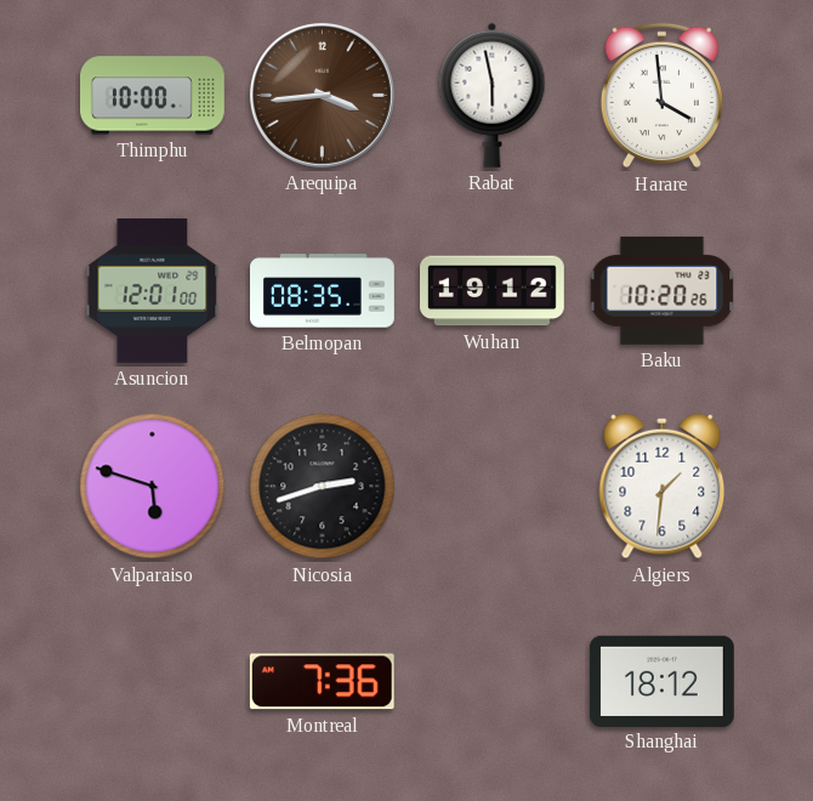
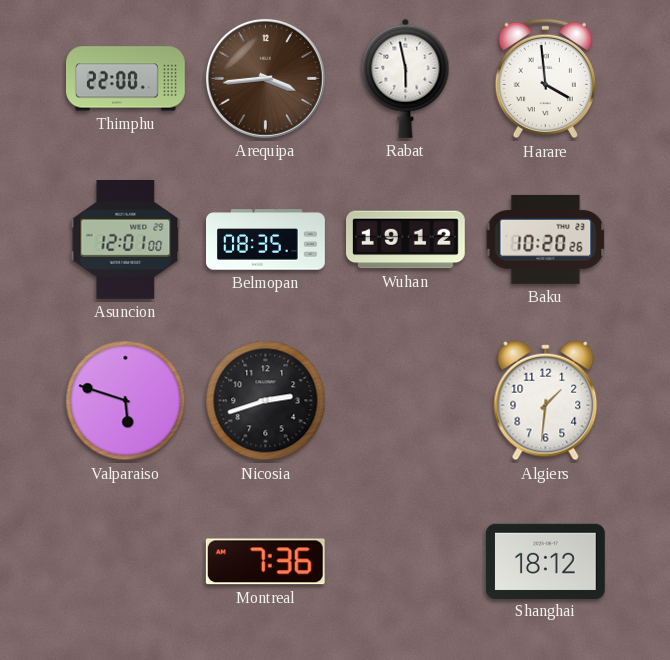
Thimphu: 10:00 -> 22:00
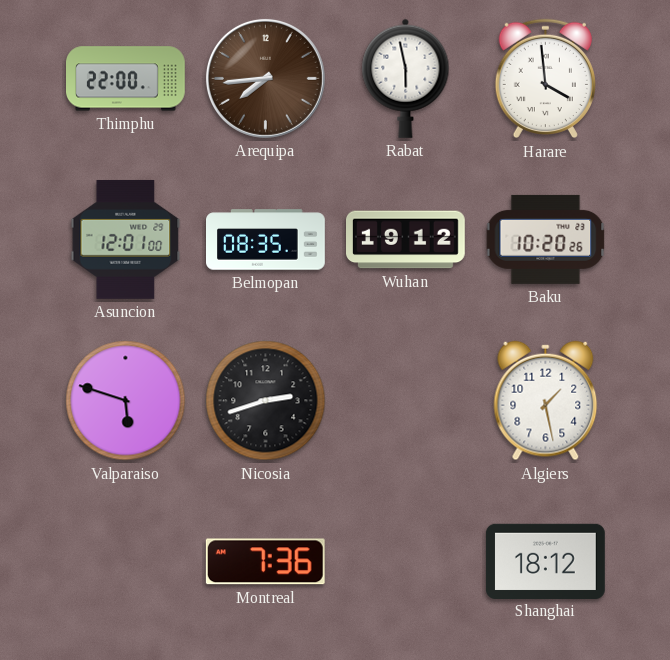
Arequipa: 3:44 -> 7:44
Algiers: 1:31 -> 1:28
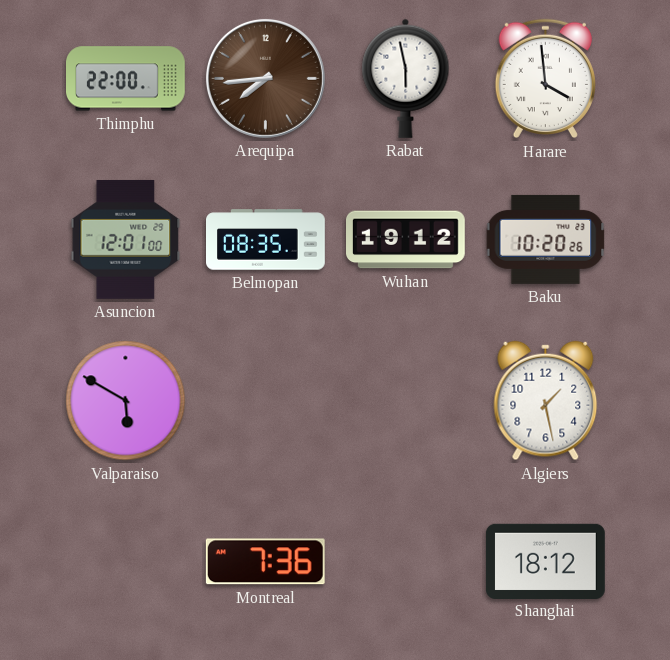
Valparaiso: 5:48 -> 5:50
Nicosia: 2:42 -> none
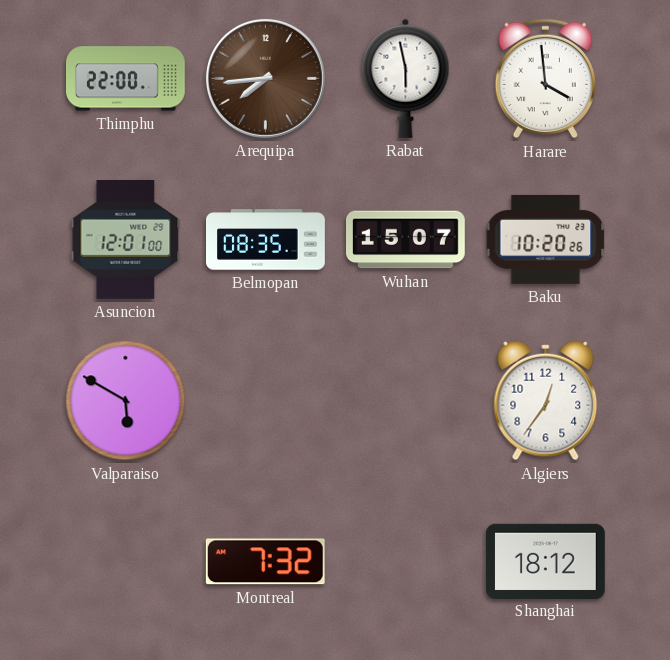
Wuhan: 19:12 -> 15:07
Algiers: 1:28 -> 12:36
Montreal: 7:36 -> 7:32
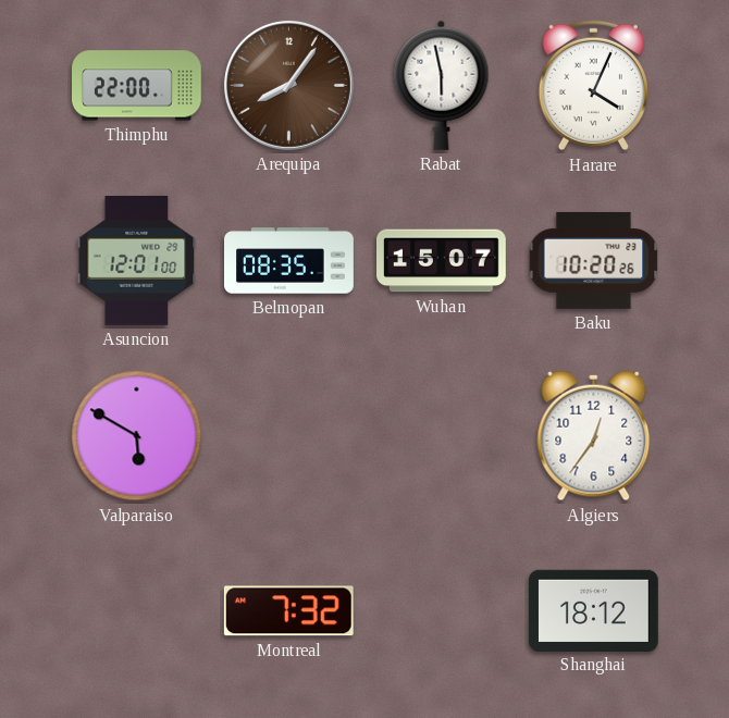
Arequipa: 7:44 -> 8:06
Harare: 3:59 -> 4:04
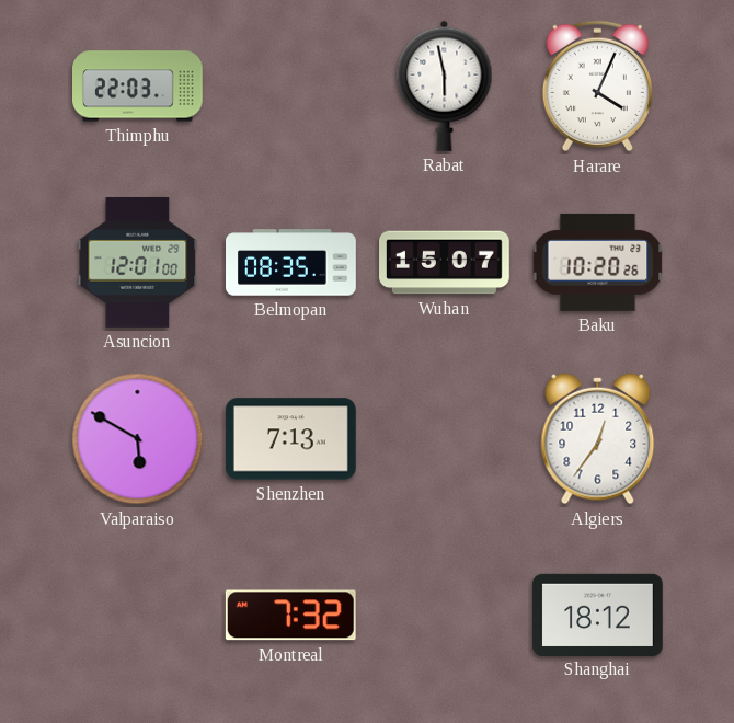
Thimphu: 22:00 -> 22:03
Arequipa: 8:06 -> none
Shenzhen: none -> 7:13
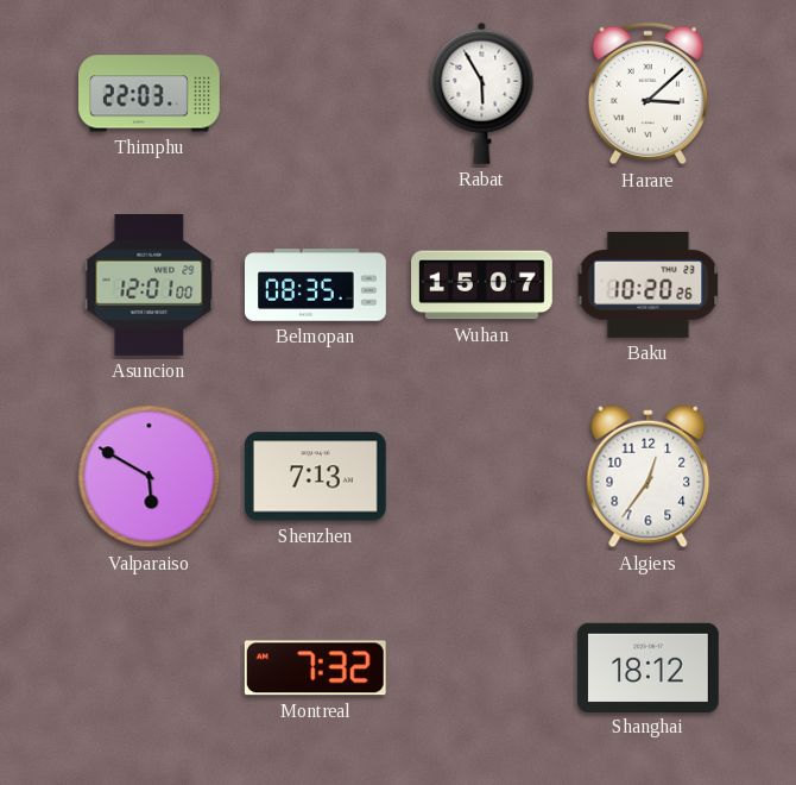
Rabat: 5:58 -> 5:55
Harare: 4:04 -> 3:08
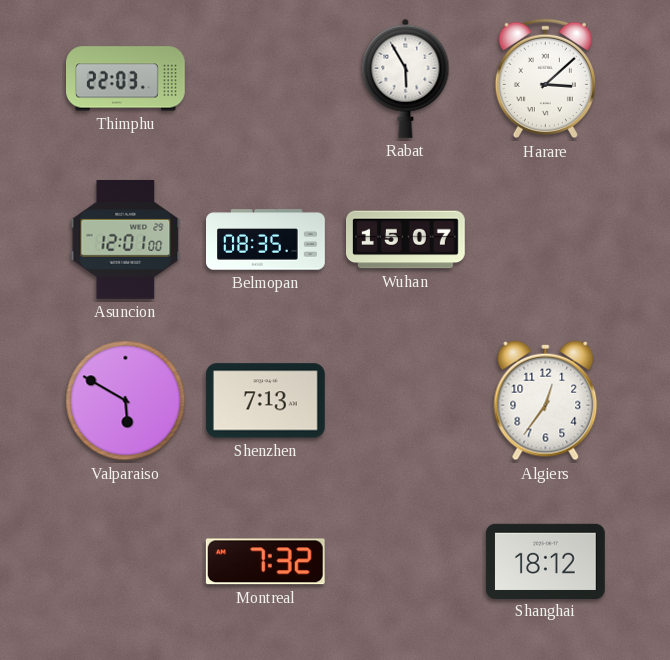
Baku: 10:20 -> none
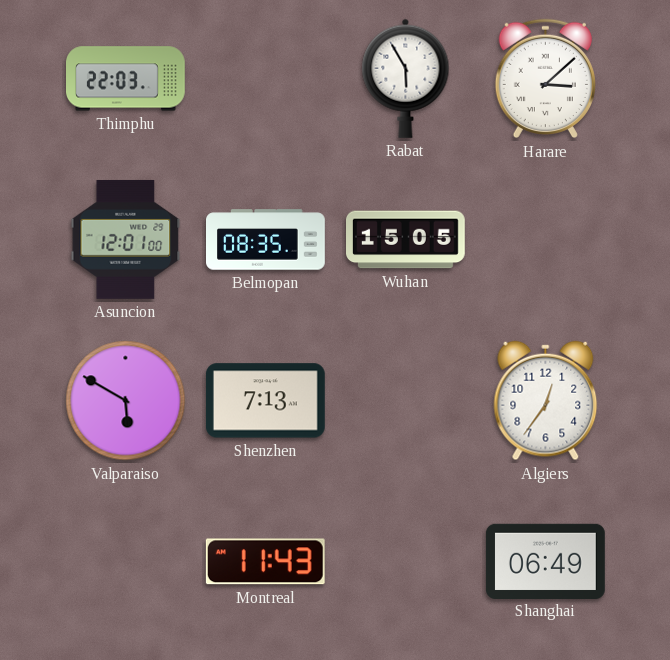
Wuhan: 15:07 -> 15:05
Montreal: 7:32 -> 11:43
Shanghai: 18:12 -> 06:49
